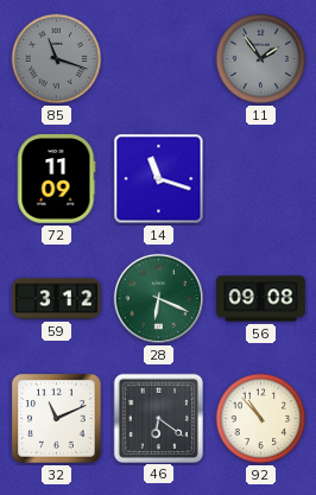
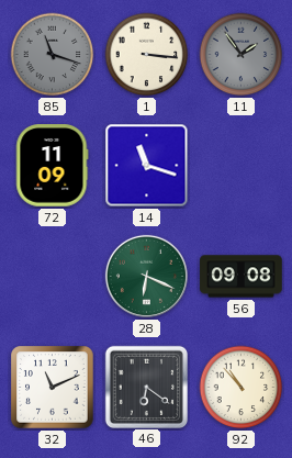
1: none -> 3:16
59: 3:12 -> none
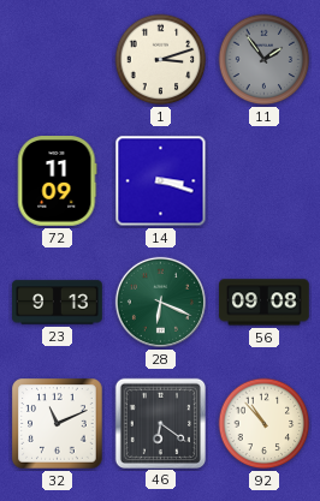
85: 11:18 -> none
1: 3:16 -> 3:12
14: 11:18 -> 3:18
23: none -> 9:13
